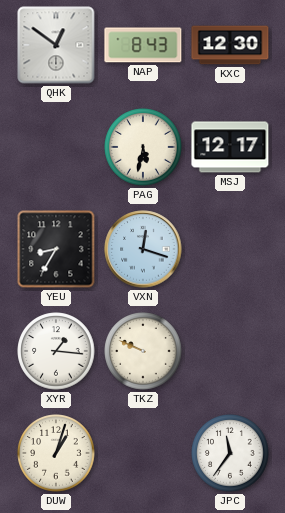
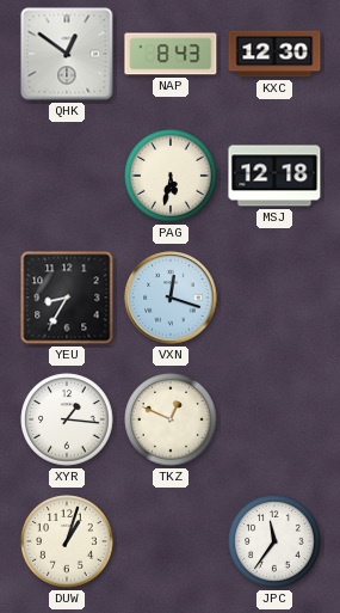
MSJ: 12:17 -> 12:18
TKZ: 9:49 -> 12:49
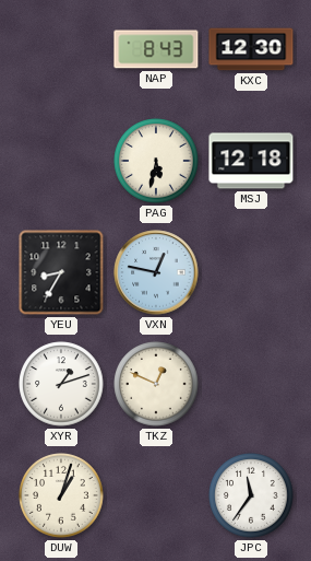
QHK: 12:51 -> none
VXN: 12:18 -> 12:47
XYR: 1:16 -> 1:12
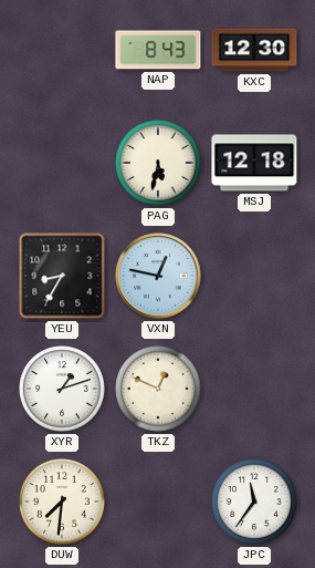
DUW: 1:03 -> 7:31
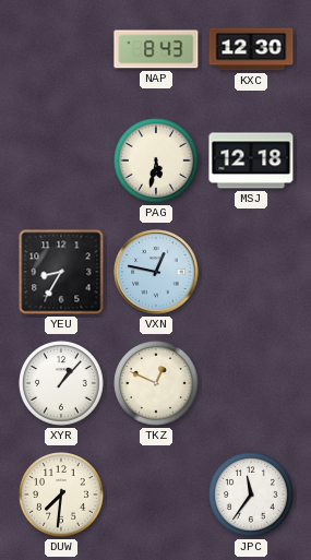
XYR: 1:12 -> 1:07
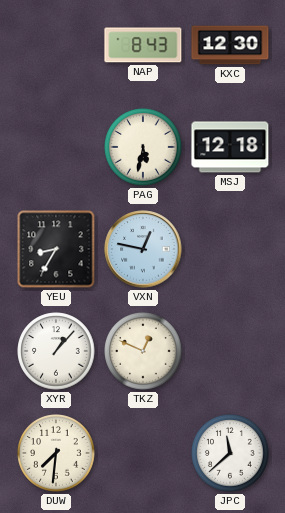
JPC: 11:36 -> 11:38
